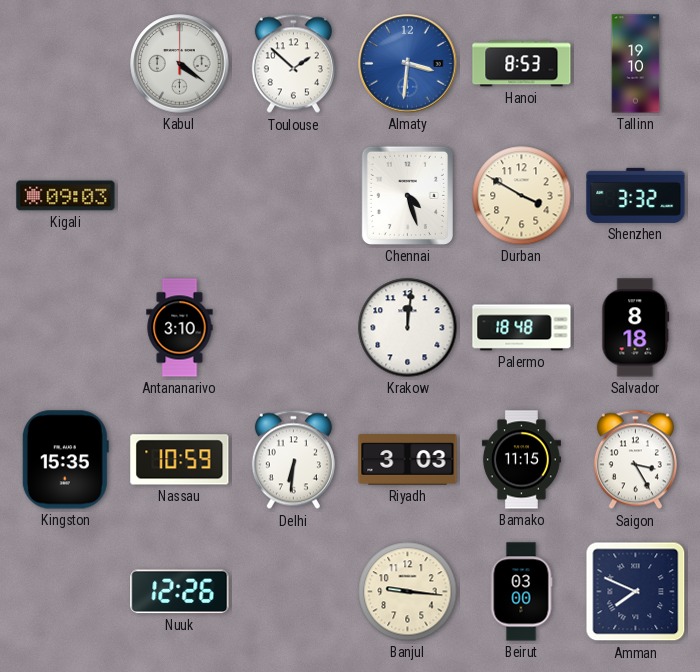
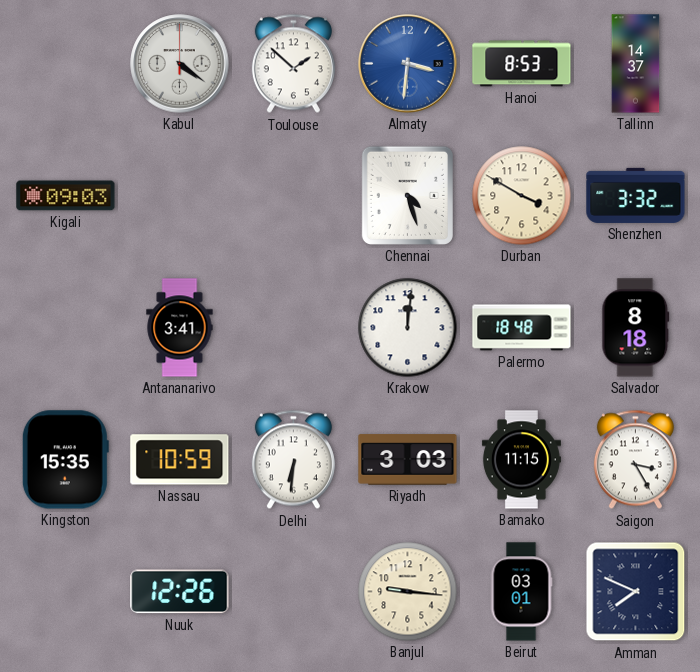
Tallinn: 19:10 -> 14:37
Antananarivo: 3:10 -> 3:41
Beirut: 03:00 -> 03:01
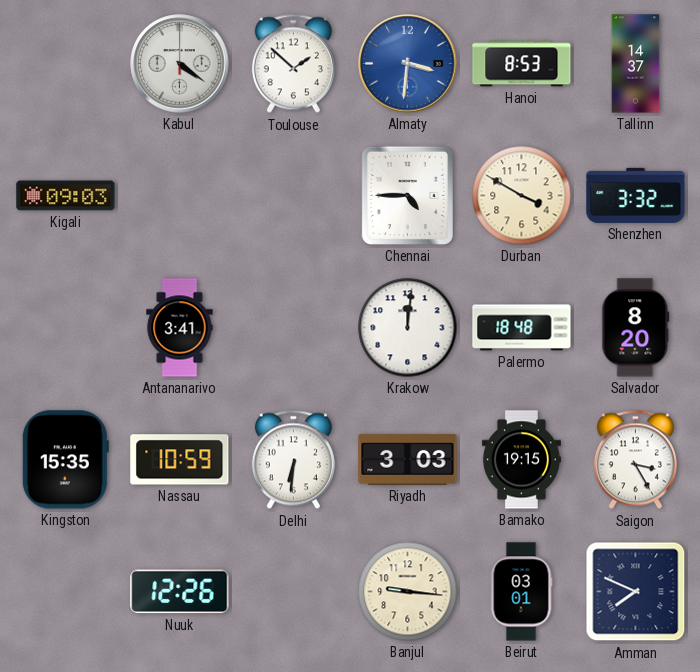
Chennai: 4:27 -> 4:45
Salvador: 8:18 -> 8:20
Bamako: 11:15 -> 19:15
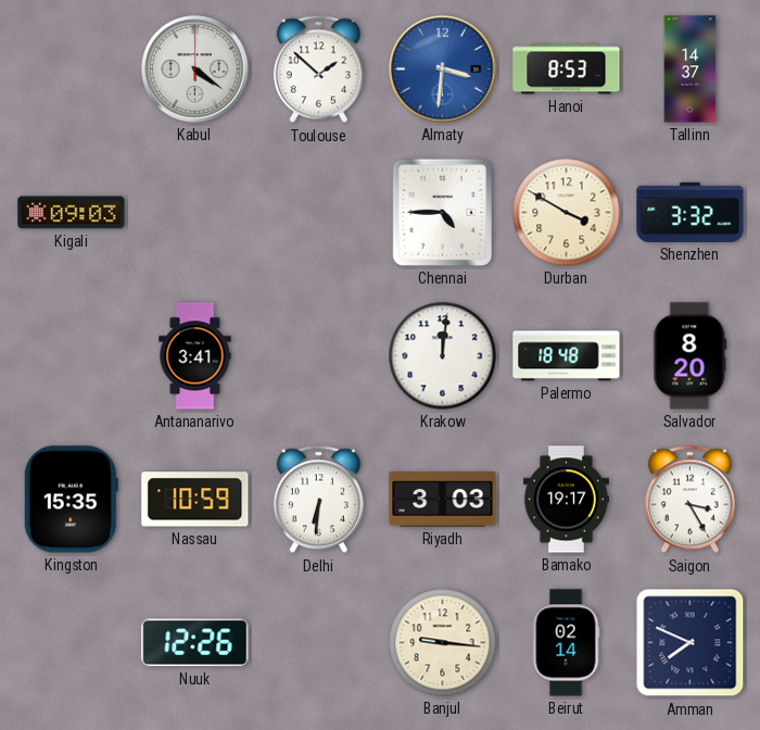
Bamako: 19:15 -> 19:17
Beirut: 03:01 -> 02:14
